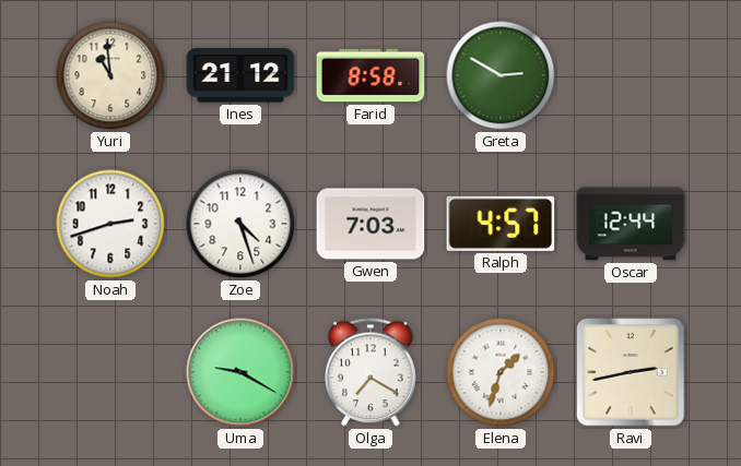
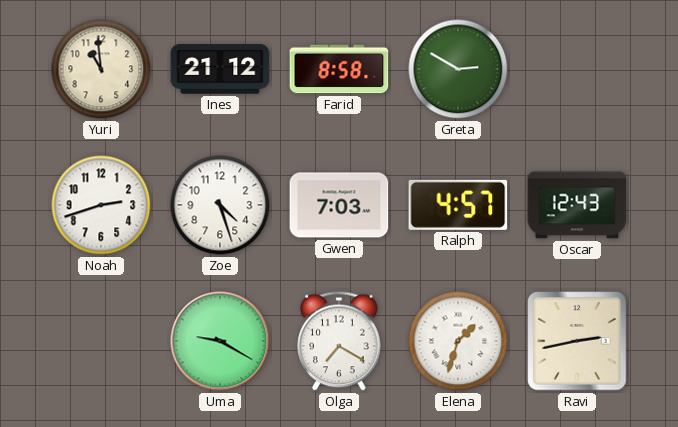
Oscar: 12:44 -> 12:43
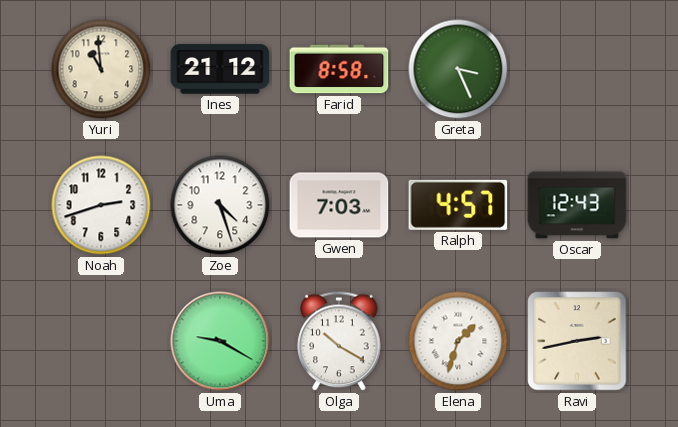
Greta: 2:50 -> 3:26
Olga: 7:20 -> 10:20
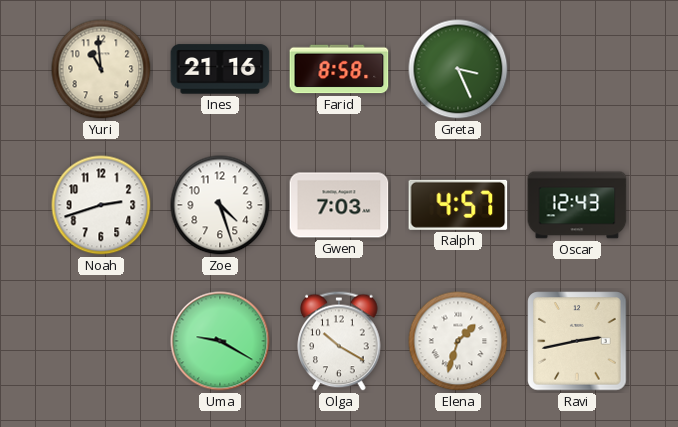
Ines: 21:12 -> 21:16
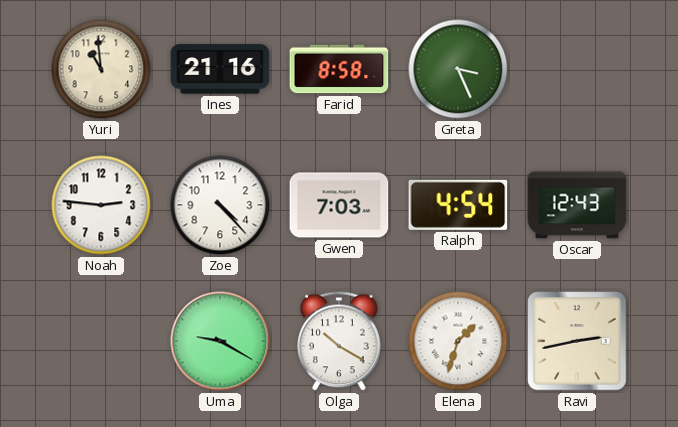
Noah: 2:42 -> 2:46
Zoe: 4:27 -> 4:23
Ralph: 4:57 -> 4:54
